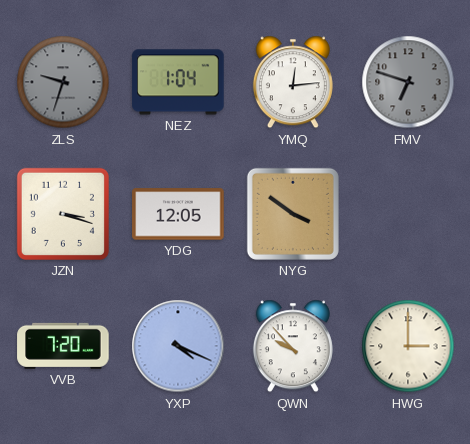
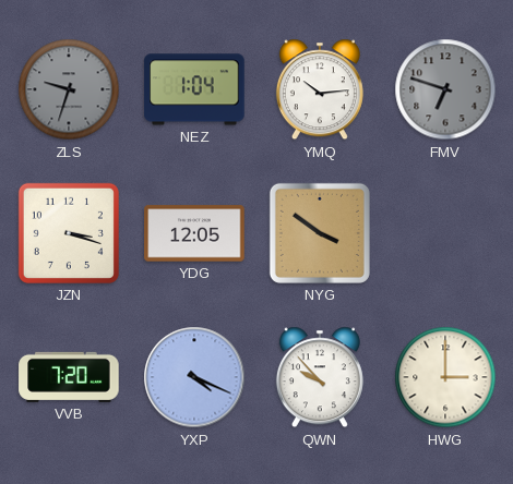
YMQ: 12:14 -> 10:14
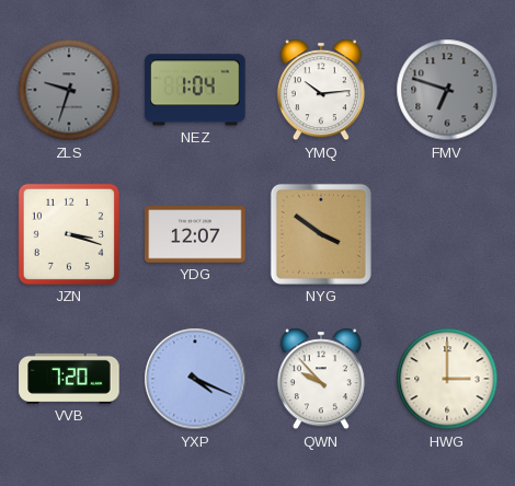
YDG: 12:05 -> 12:07
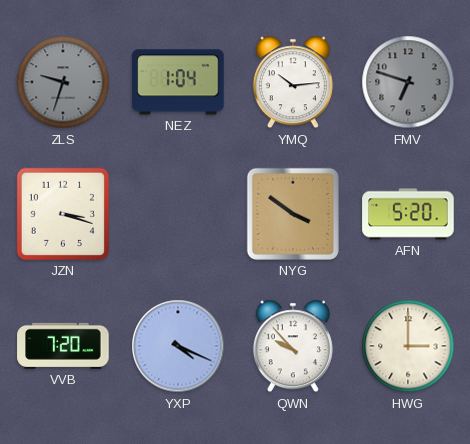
YDG: 12:07 -> none
AFN: none -> 5:20
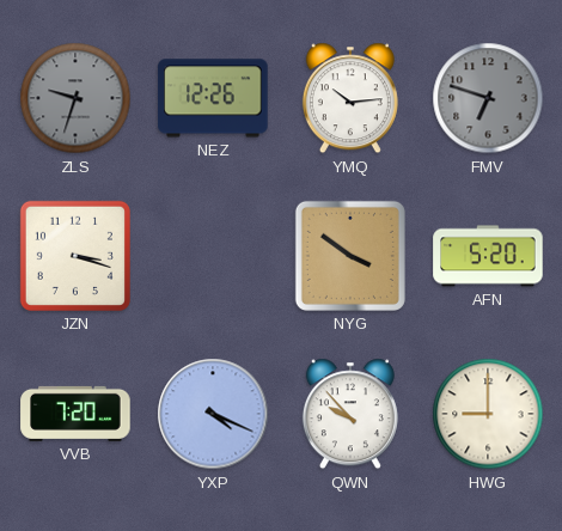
NEZ: 1:04 -> 12:26
HWG: 3:00 -> 9:00
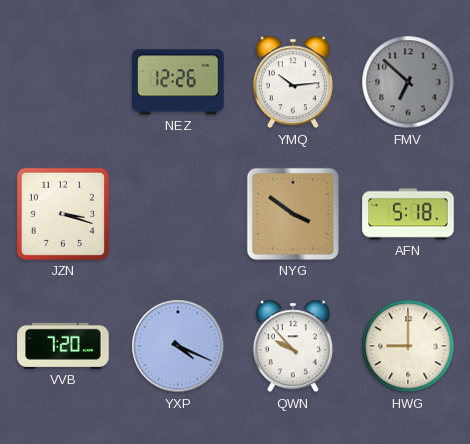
ZLS: 9:33 -> none
FMV: 6:48 -> 6:52
AFN: 5:20 -> 5:18
